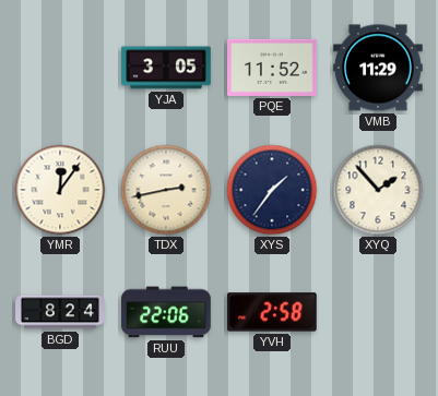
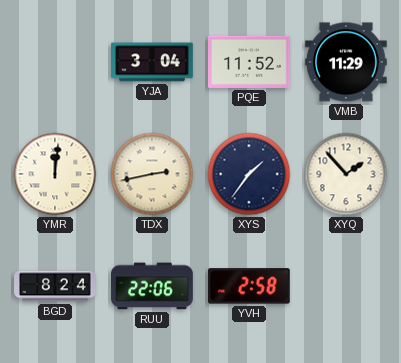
YJA: 3:05 -> 3:04
YMR: 12:06 -> 12:01
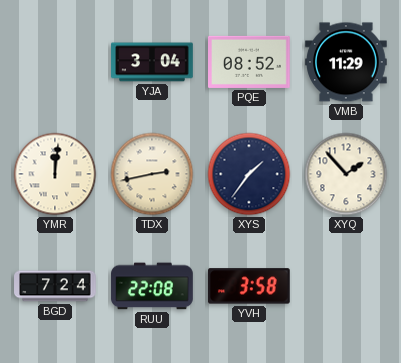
PQE: 11:52 -> 08:52
BGD: 8:24 -> 7:24
RUU: 22:06 -> 22:08
YVH: 2:58 -> 3:58
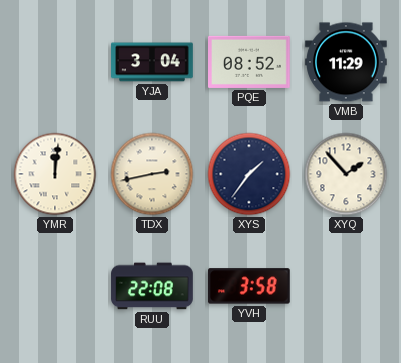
BGD: 7:24 -> none
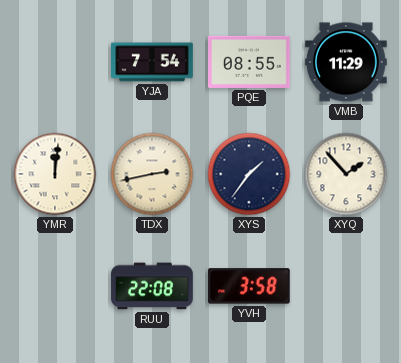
YJA: 3:04 -> 7:54
PQE: 08:52 -> 08:55
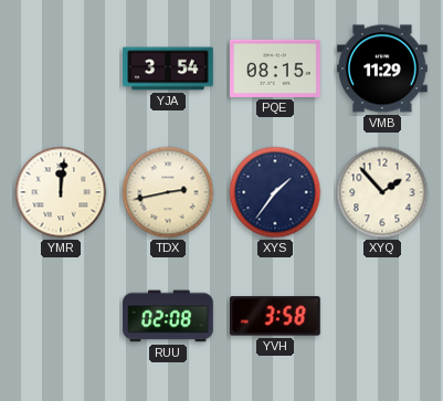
YJA: 7:54 -> 3:54
PQE: 08:55 -> 08:15
RUU: 22:08 -> 02:08
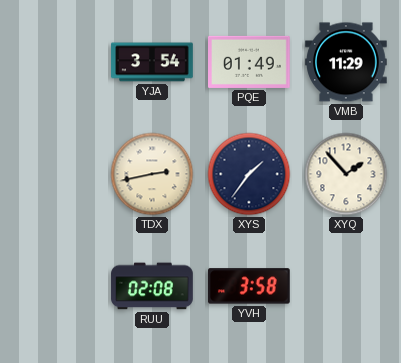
PQE: 08:15 -> 01:49
YMR: 12:01 -> none
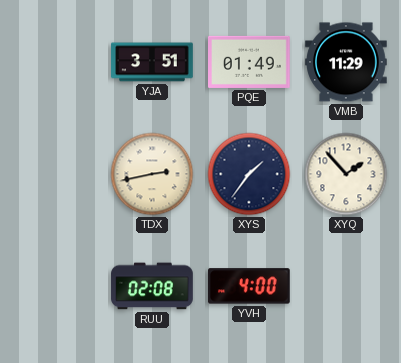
YJA: 3:54 -> 3:51
YVH: 3:58 -> 4:00
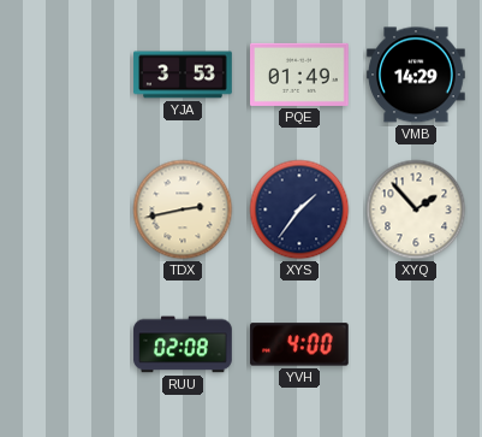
YJA: 3:51 -> 3:53
VMB: 11:29 -> 14:29
